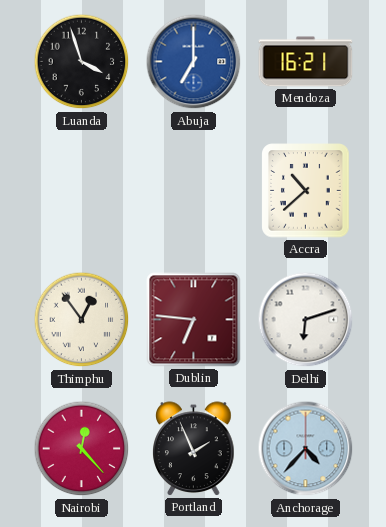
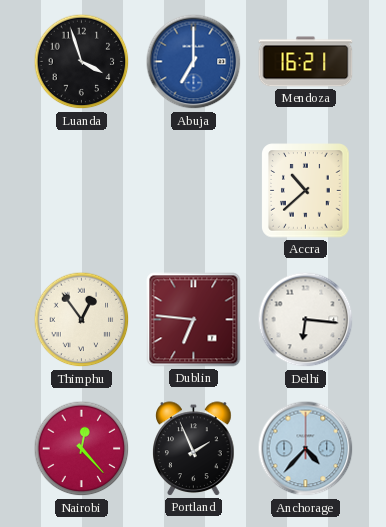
Delhi: 6:12 -> 6:16
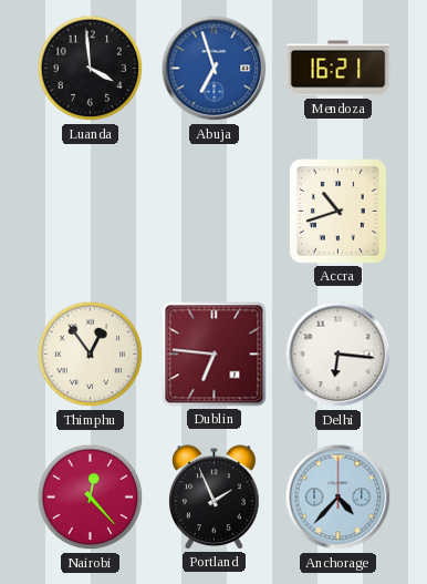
Luanda: 3:57 -> 3:59
Abuja: 7:00 -> 6:57
Accra: 10:38 -> 10:42
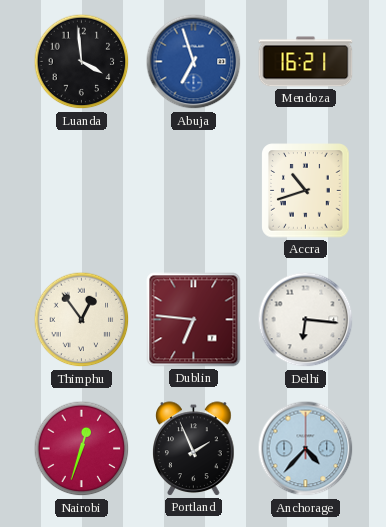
Nairobi: 12:23 -> 12:33
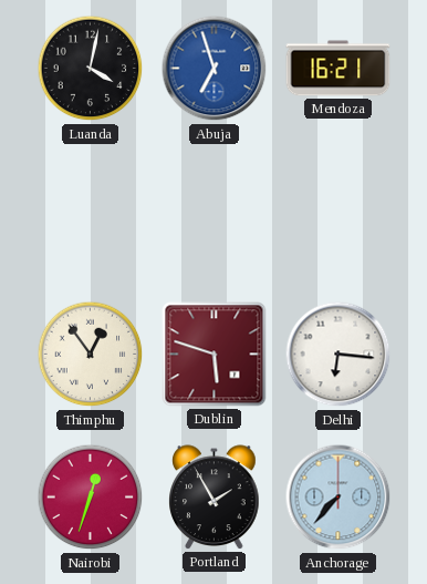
Luanda: 3:59 -> 4:02
Accra: 10:42 -> none
Dublin: 6:46 -> 5:48
Portland: 1:56 -> 1:55
Anchorage: 4:37 -> 7:37
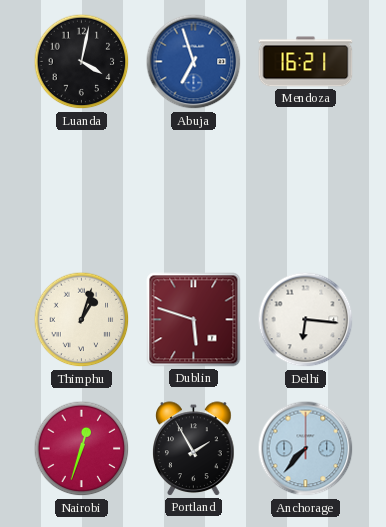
Thimphu: 12:54 -> 1:03
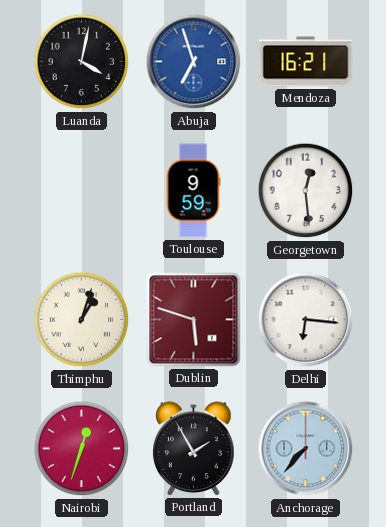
Toulouse: none -> 9:59
Georgetown: none -> 12:29
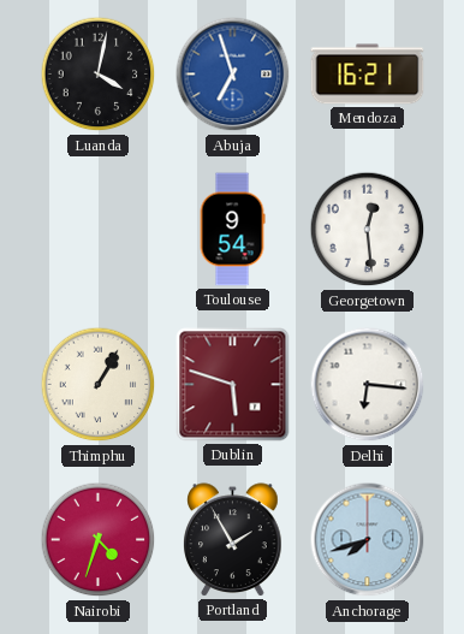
Toulouse: 9:59 -> 9:54
Thimphu: 1:03 -> 1:05
Nairobi: 12:33 -> 4:33
Anchorage: 7:37 -> 7:42
